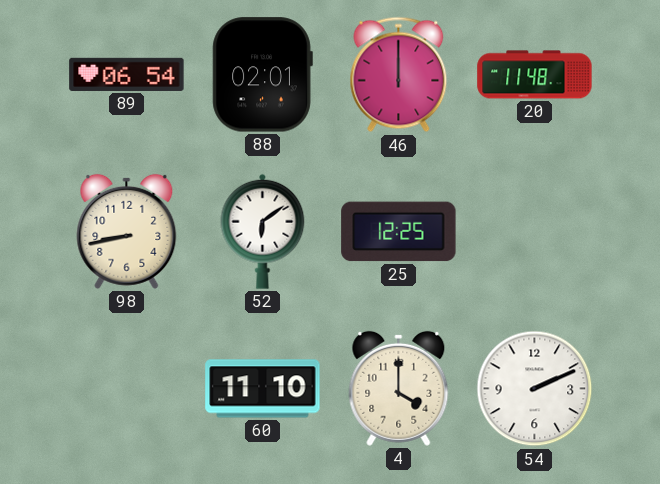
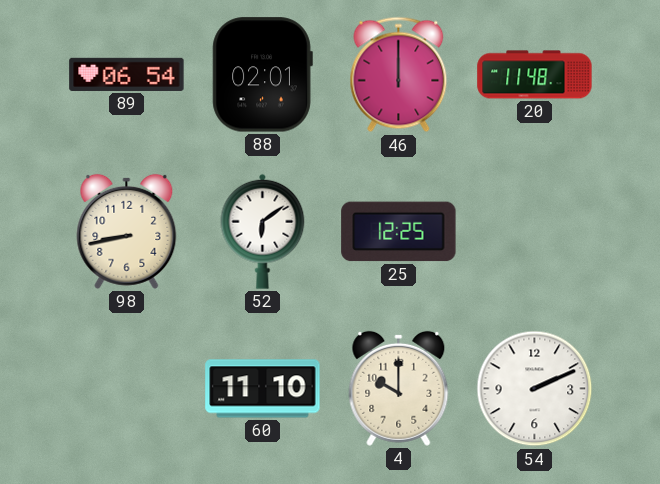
4: 4:00 -> 10:00
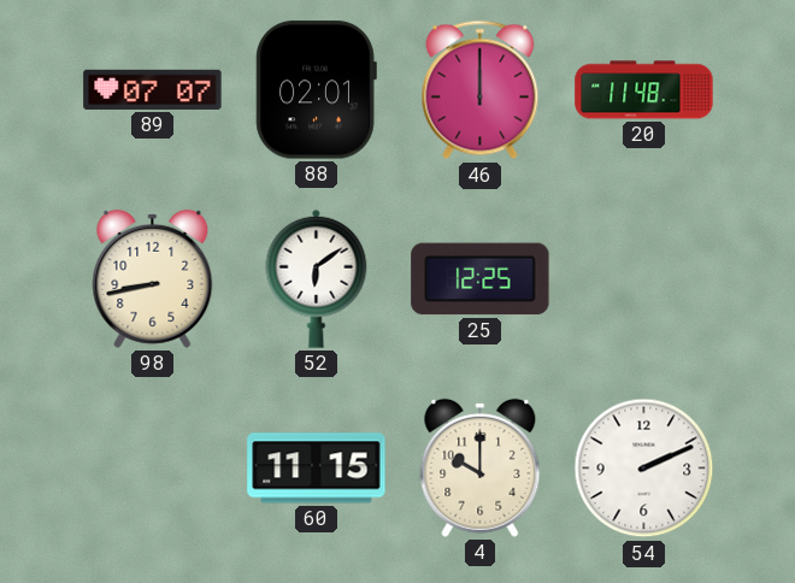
89: 06:54 -> 07:07
60: 11:10 -> 11:15
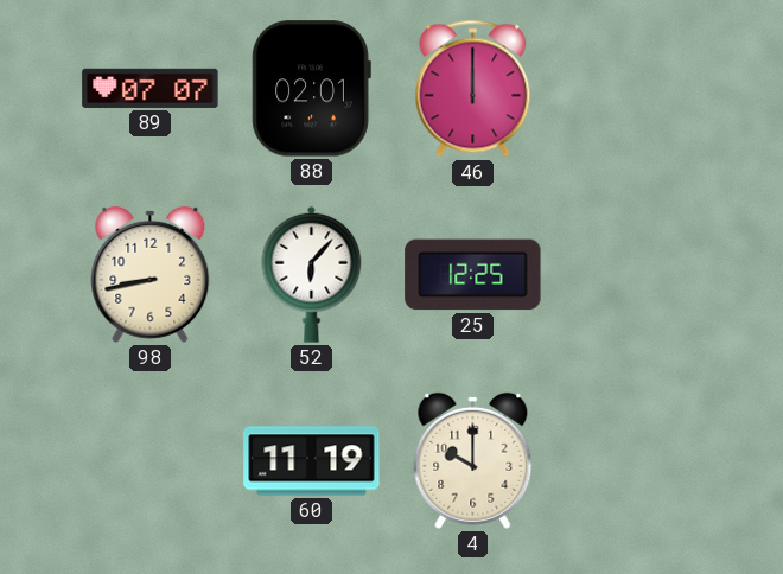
20: 11:48 -> none
52: 6:09 -> 6:07
60: 11:15 -> 11:19
54: 2:11 -> none
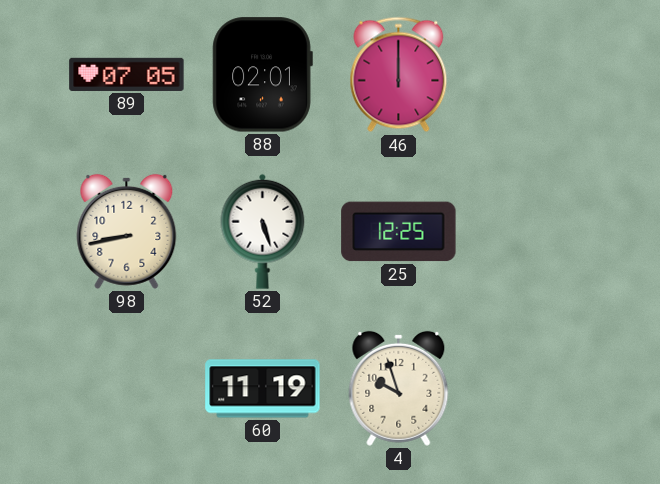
89: 07:07 -> 07:05
52: 6:07 -> 5:27
4: 10:00 -> 9:57
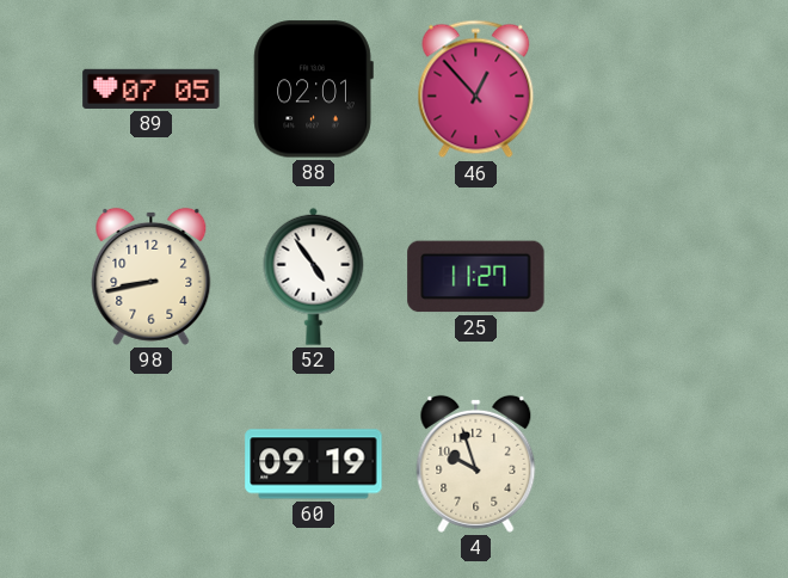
46: 12:00 -> 12:53
52: 5:27 -> 4:54
25: 12:25 -> 11:27
60: 11:19 -> 09:19
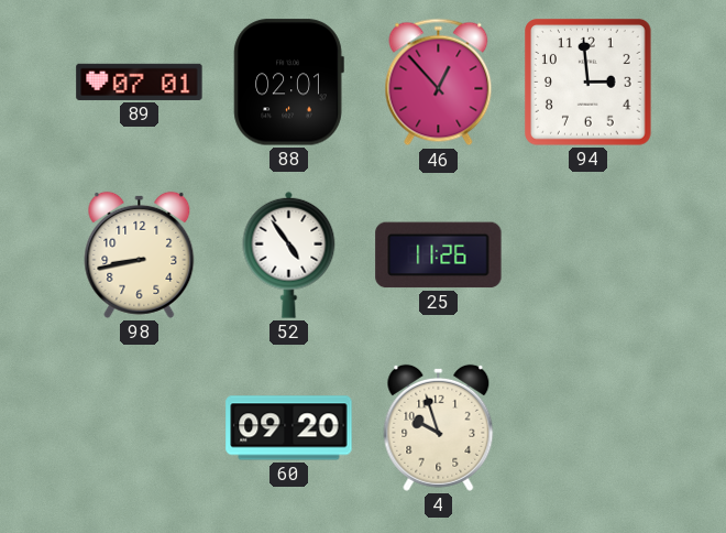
89: 07:05 -> 07:01
94: none -> 2:59
25: 11:27 -> 11:26
60: 09:19 -> 09:20
